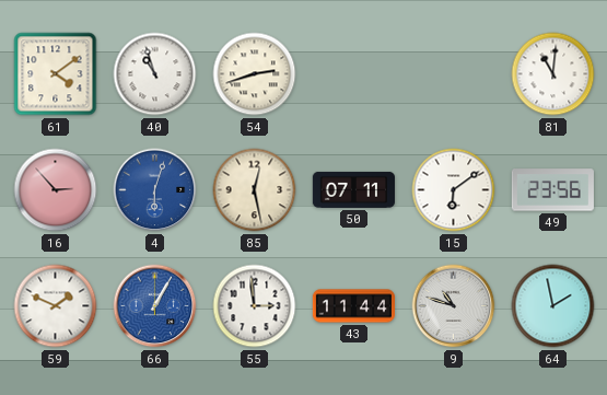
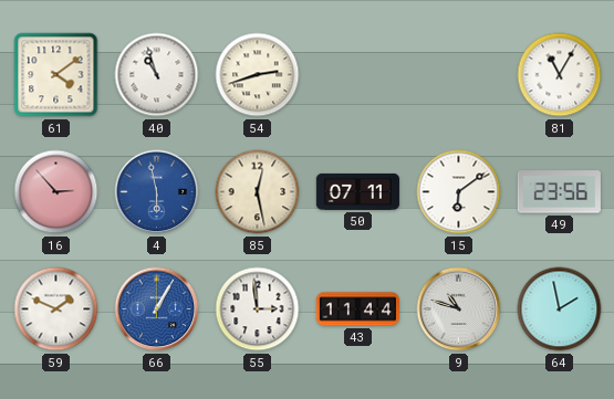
81: 11:01 -> 11:05
4: 6:03 -> 5:58
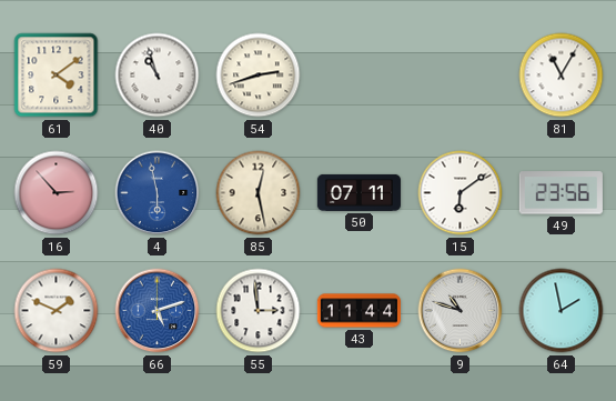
66: 1:05 -> 5:12
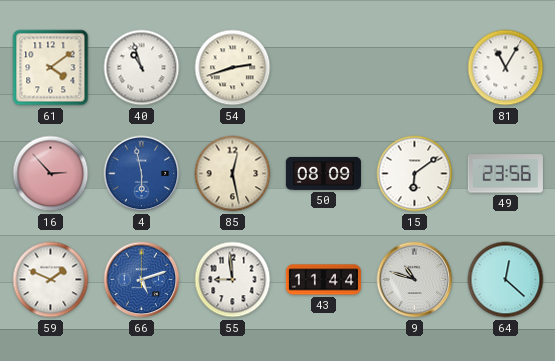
50: 07:11 -> 08:09
55: 2:59 -> 8:59
64: 1:58 -> 12:22
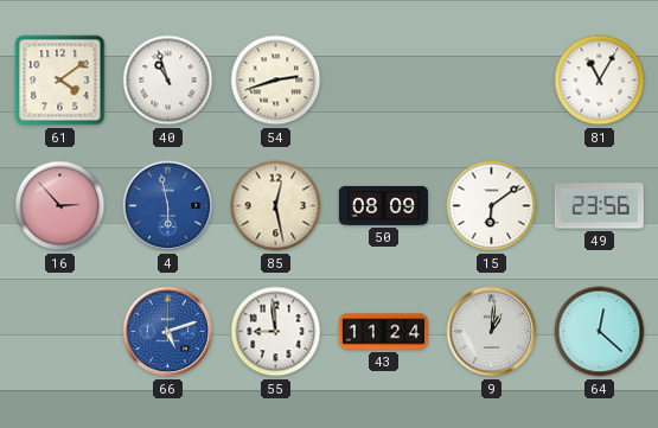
59: 1:49 -> none
43: 11:44 -> 11:24
9: 10:48 -> 1:01
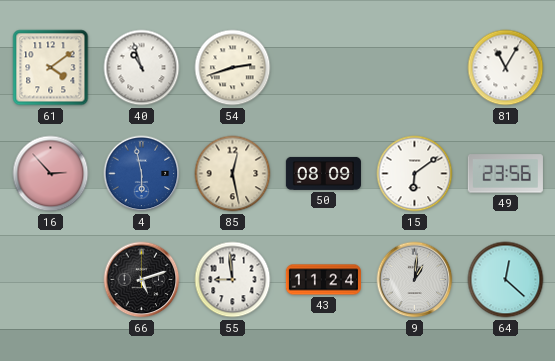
66 dial: blue -> black
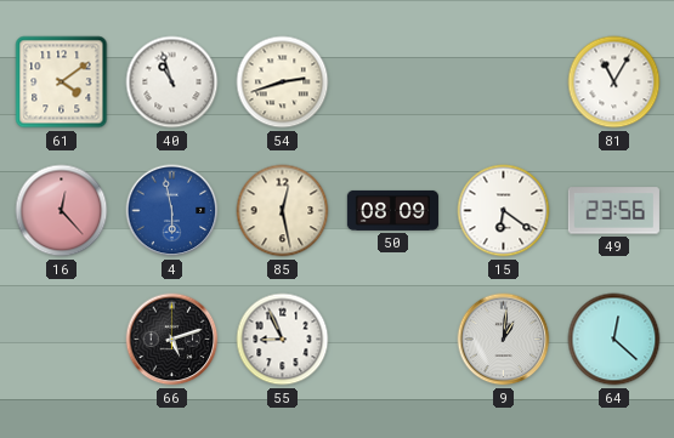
16: 2:53 -> 12:23
15: 6:09 -> 6:21
55: 8:59 -> 8:56
43: 11:24 -> none
